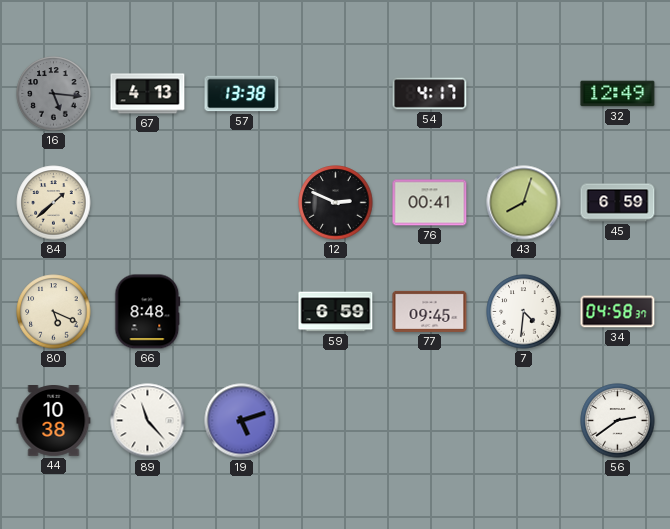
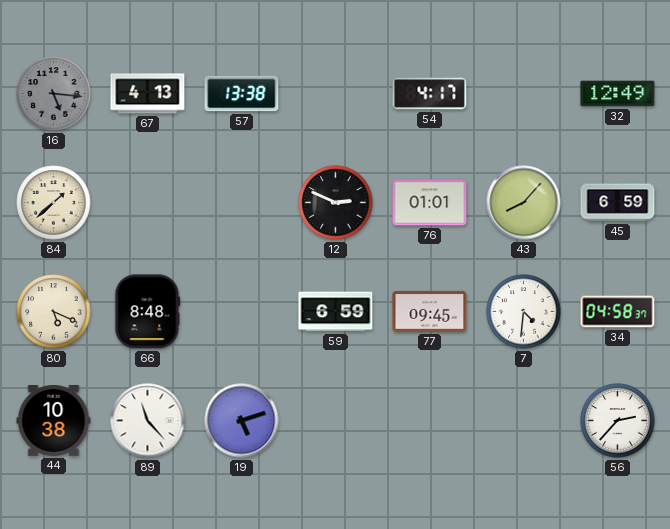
76: 00:41 -> 01:01
43: 8:03 -> 8:07
56: 2:39 -> 2:37
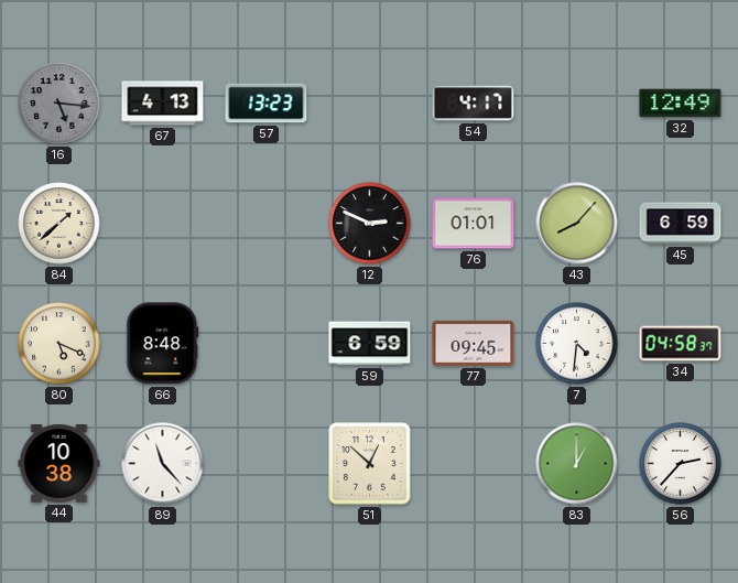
57: 13:38 -> 13:23
19: 5:12 -> none
51: none -> 12:52
83: none -> 1:00
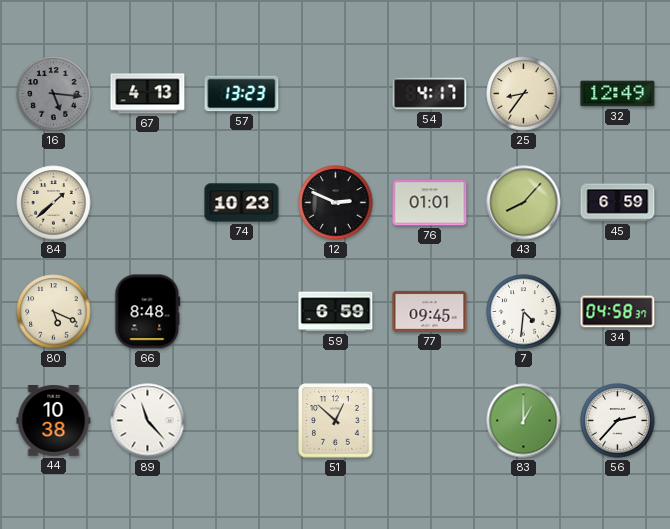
25: none -> 8:36
74: none -> 10:23
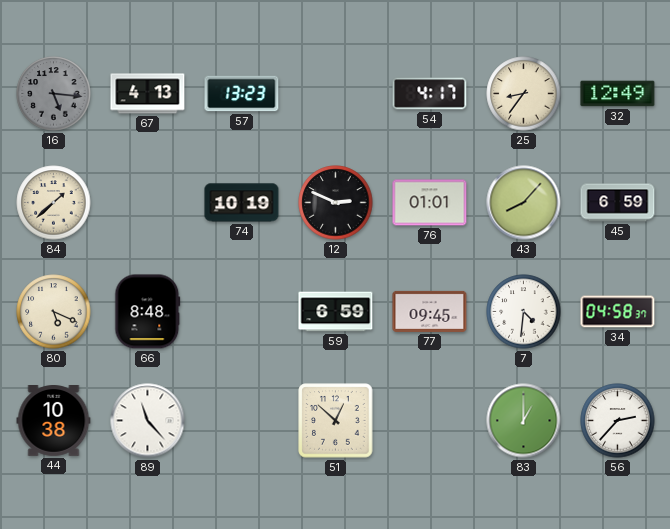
74: 10:23 -> 10:19
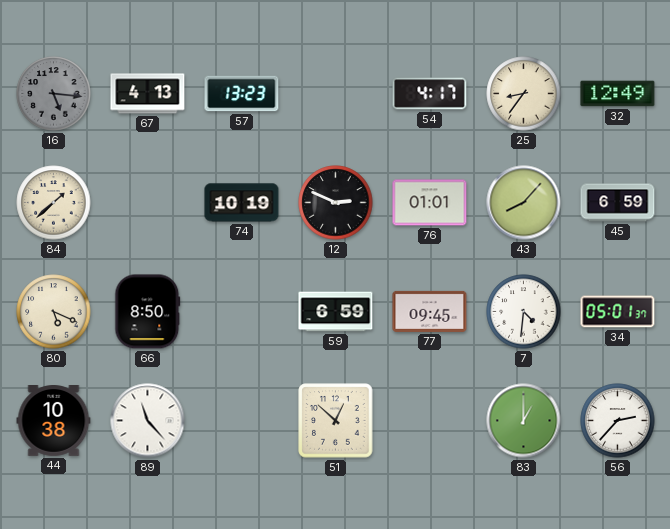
66: 8:48 -> 8:50
34: 04:58 -> 05:01
